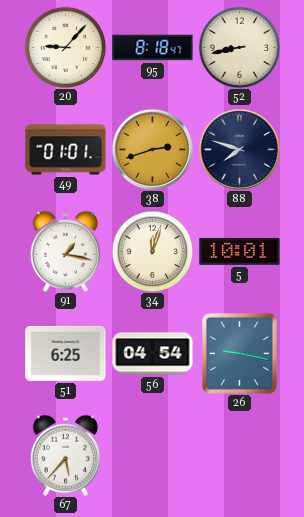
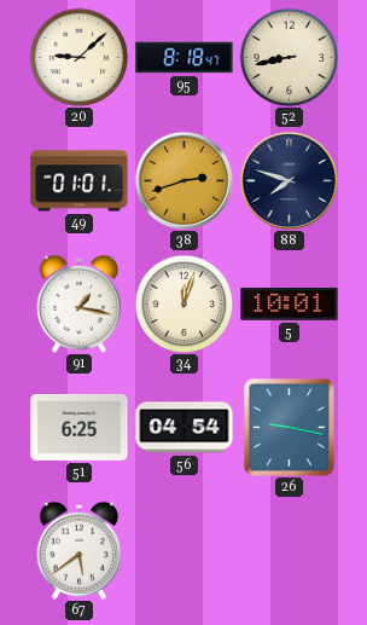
20: 9:07 -> 9:08
67: 5:37 -> 5:39
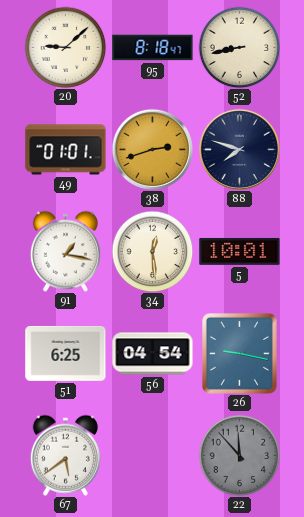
34: 12:03 -> 12:29
22: none -> 11:53
